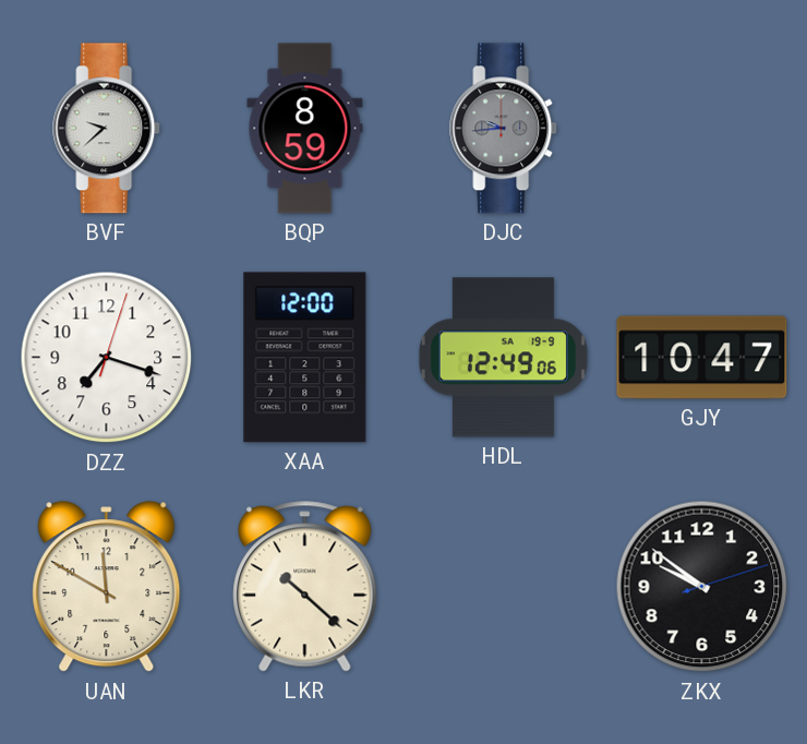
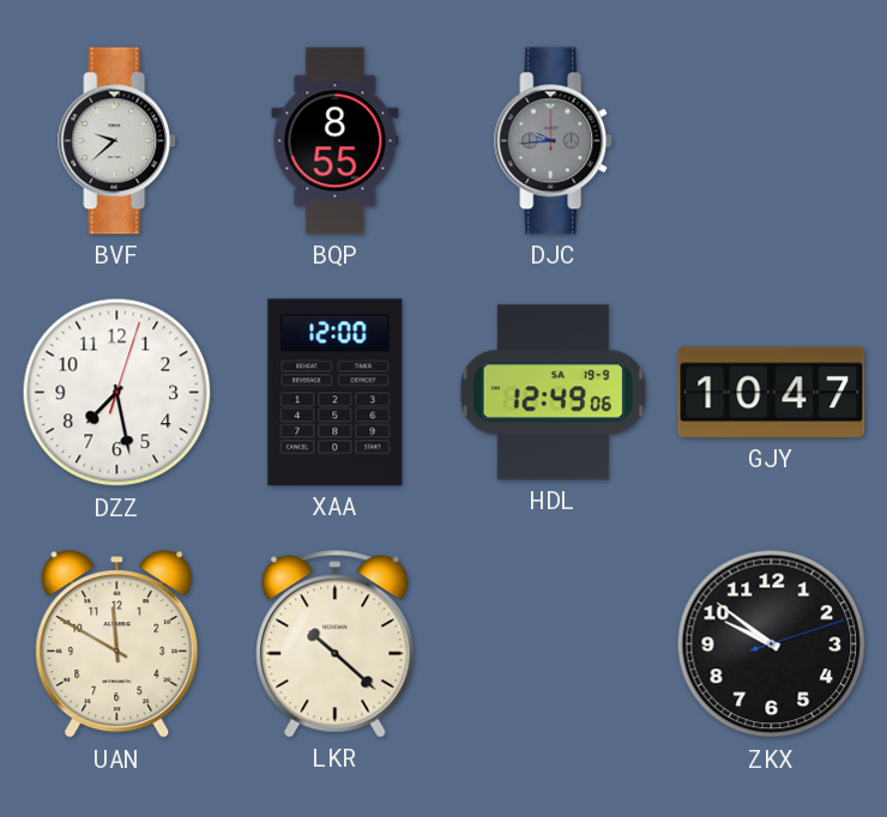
BQP: 8:59 -> 8:55
DZZ: 7:18 -> 7:28
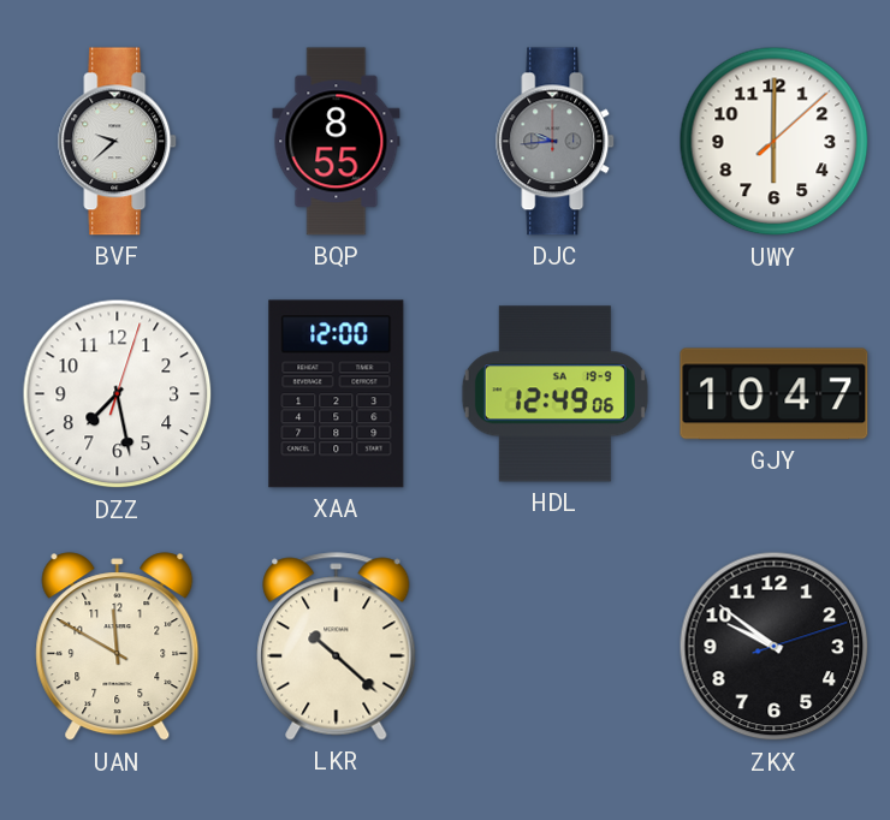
UWY: none -> 6:00
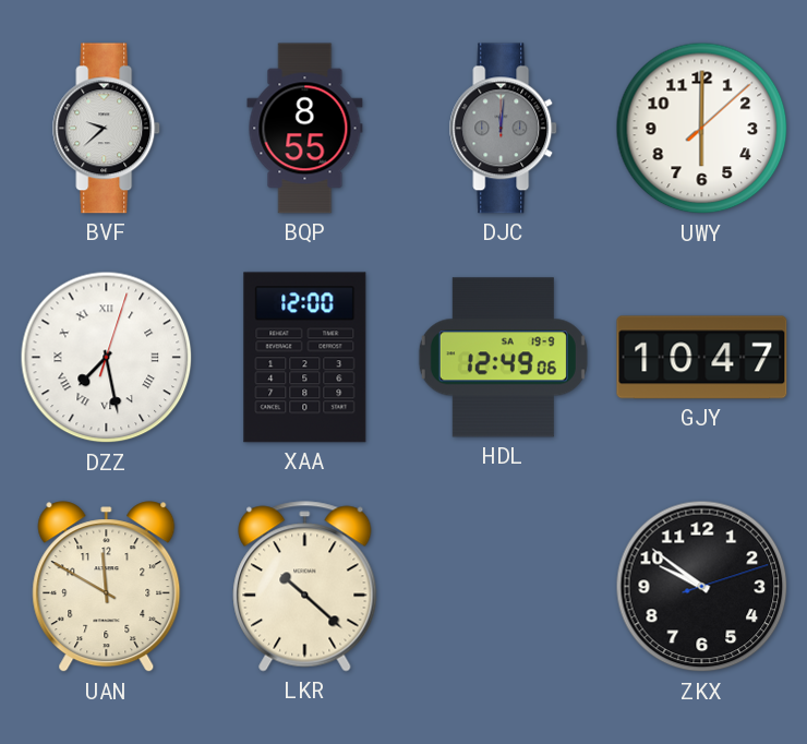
DJC: 9:44 -> 12:01
DZZ numerals: Arabic -> Roman
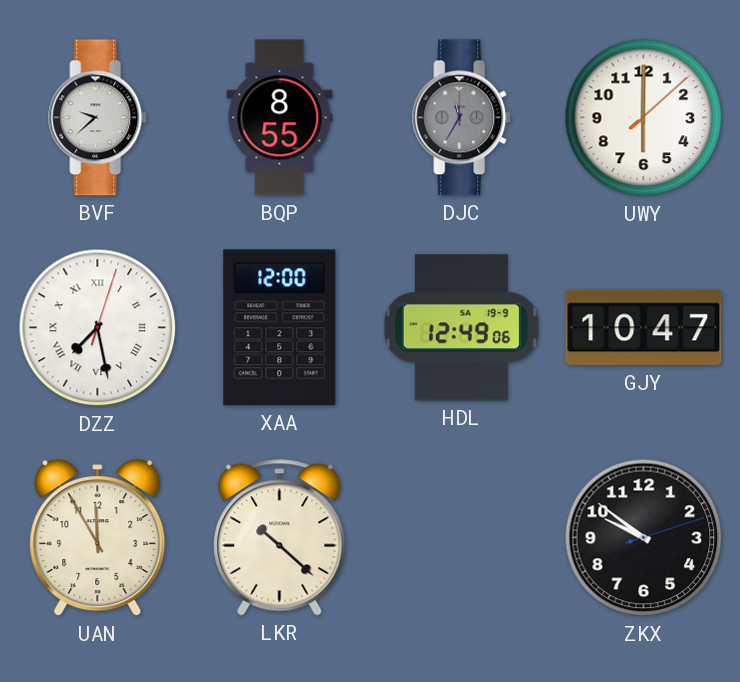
DJC: 12:01 -> 11:35
UAN: 11:50 -> 11:55
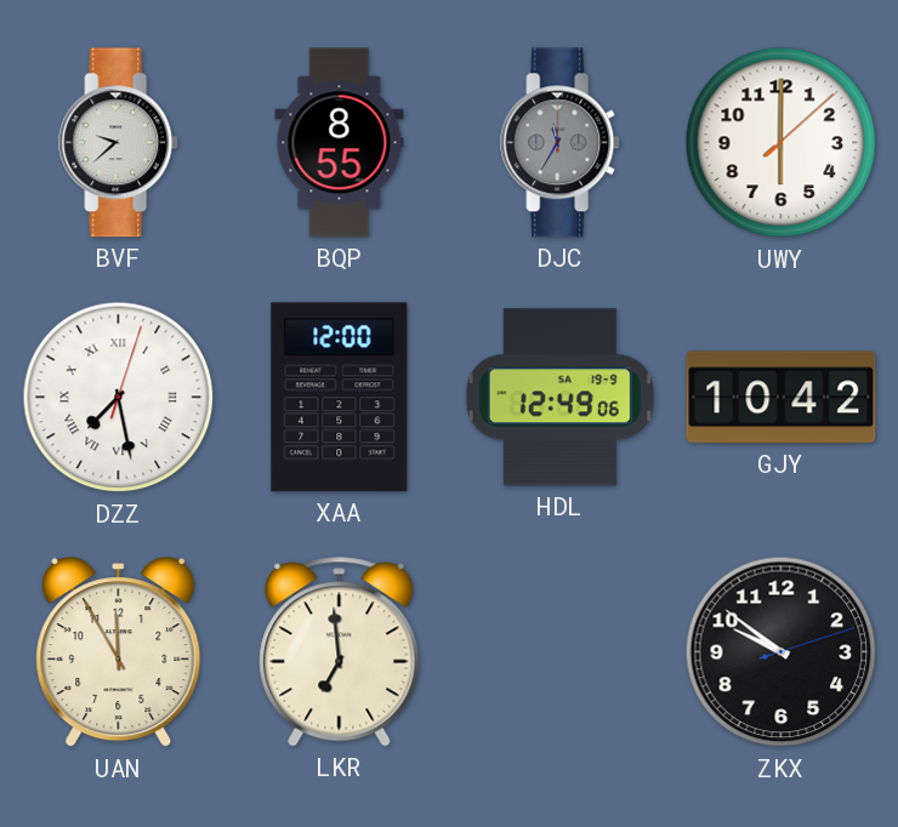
GJY: 10:47 -> 10:42
LKR: 10:22 -> 6:59
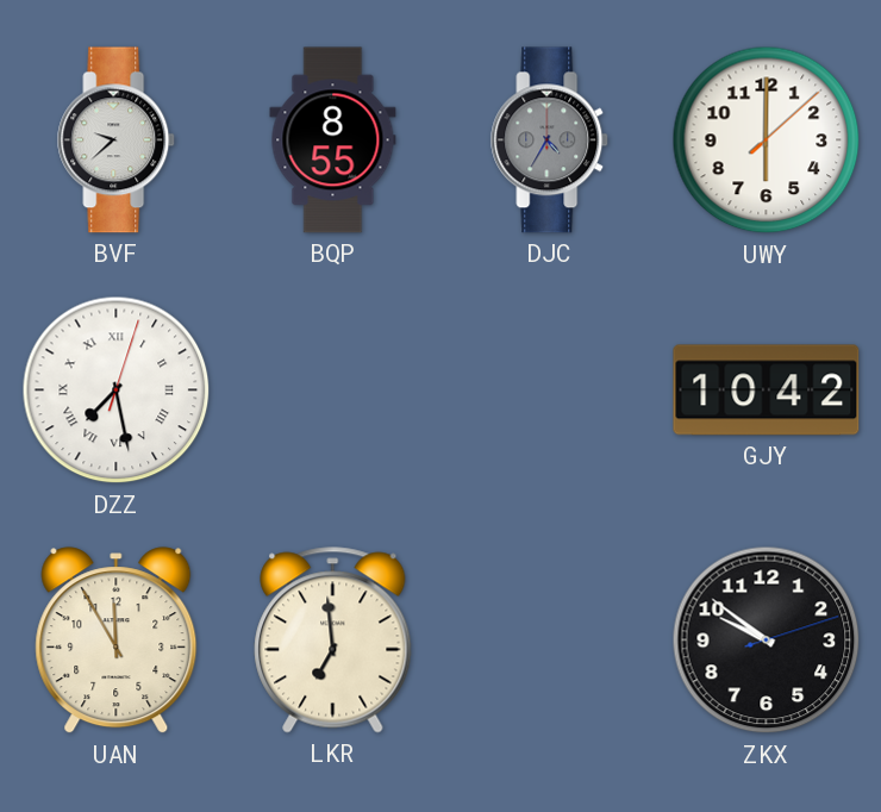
DJC: 11:35 -> 4:35
XAA: 12:00 -> none
HDL: 12:49 -> none
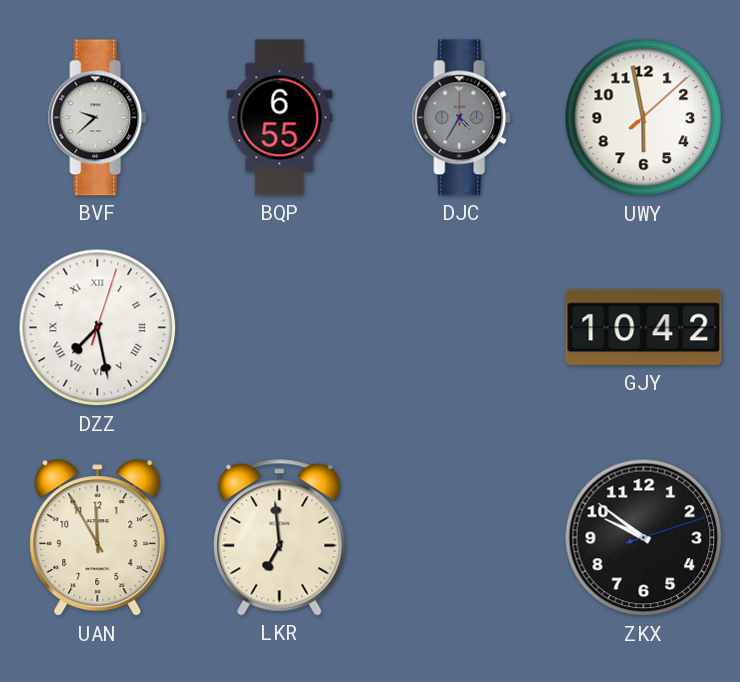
BQP: 8:55 -> 6:55
UWY: 6:00 -> 5:58
